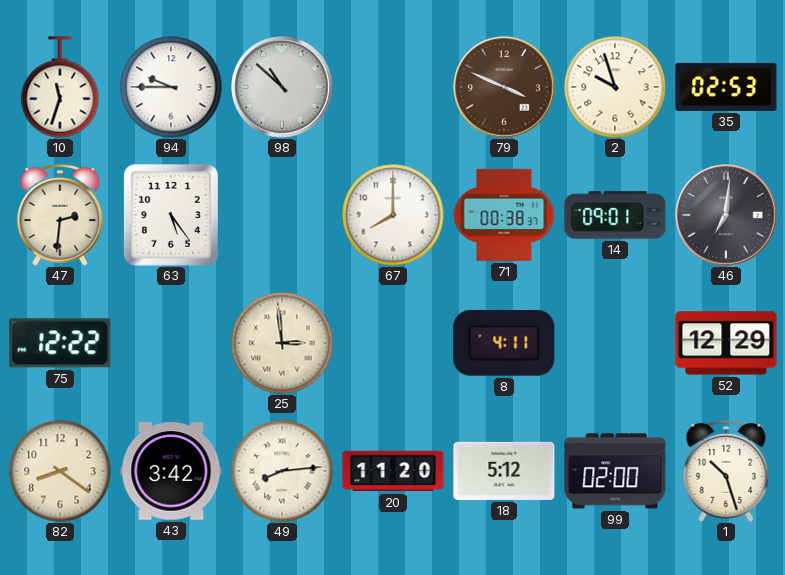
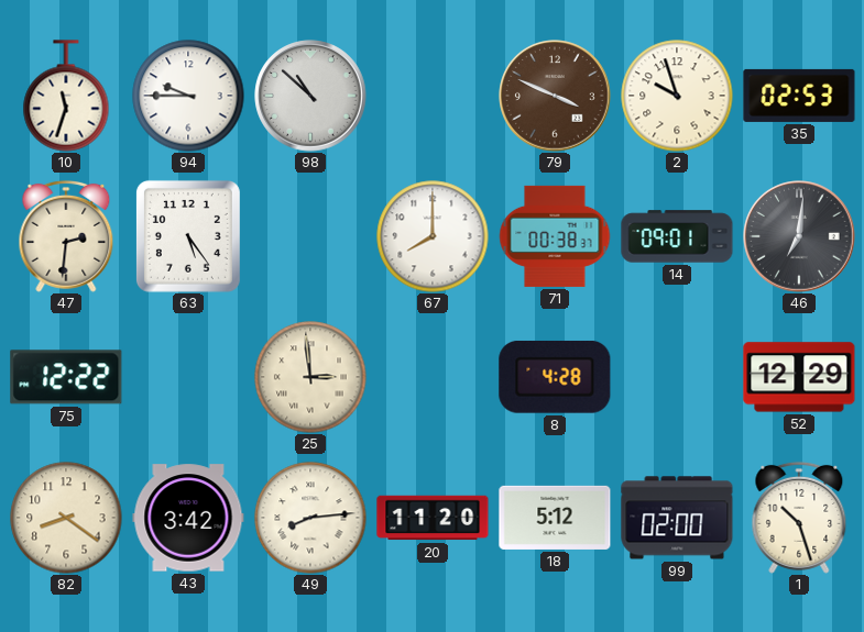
8: 4:11 -> 4:28
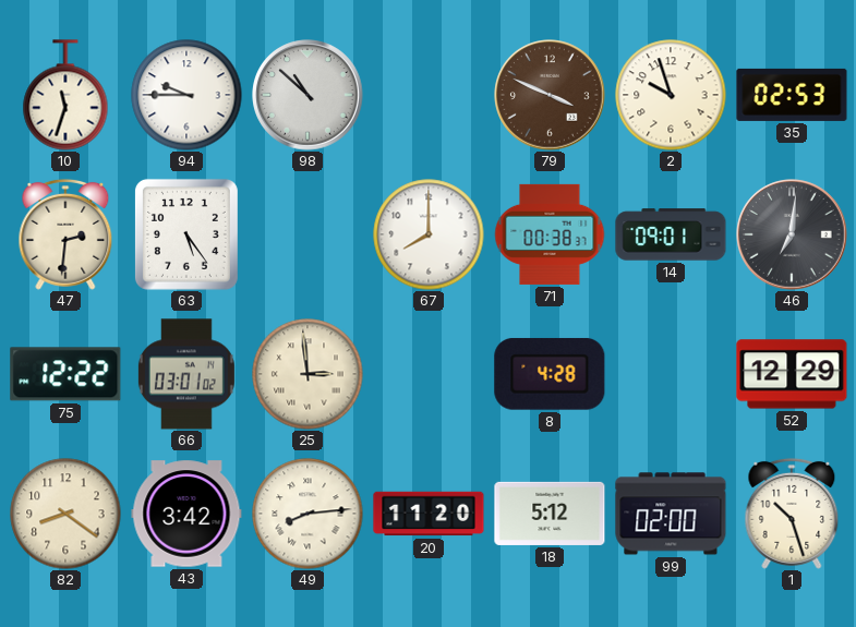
66: none -> 03:01
